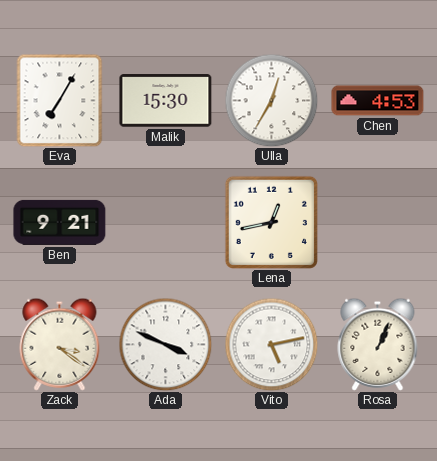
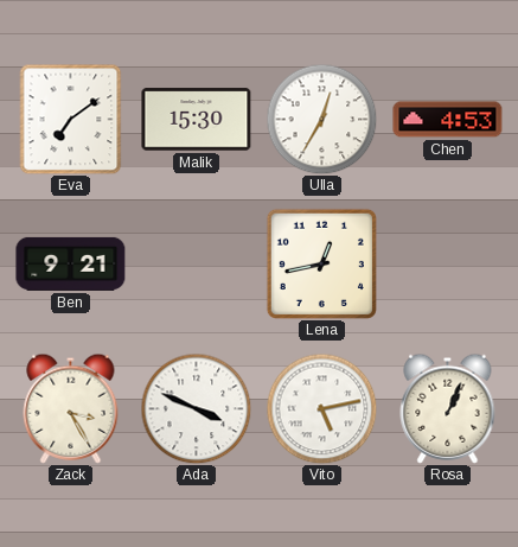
Eva: 7:05 -> 7:09
Zack: 3:21 -> 3:25
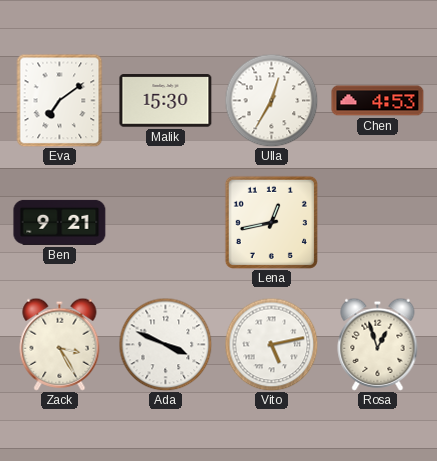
Rosa: 1:04 -> 12:57
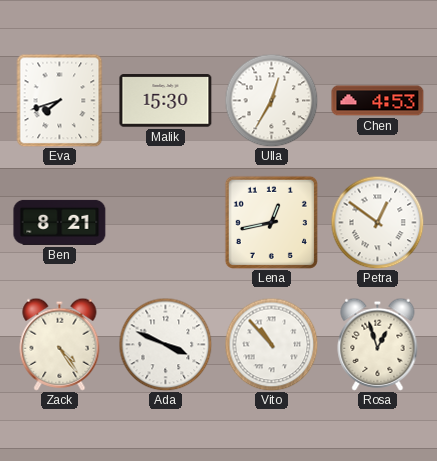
Eva: 7:09 -> 7:42
Ben: 9:21 -> 8:21
Petra: none -> 12:51
Zack: 3:25 -> 4:24
Vito: 5:13 -> 10:53
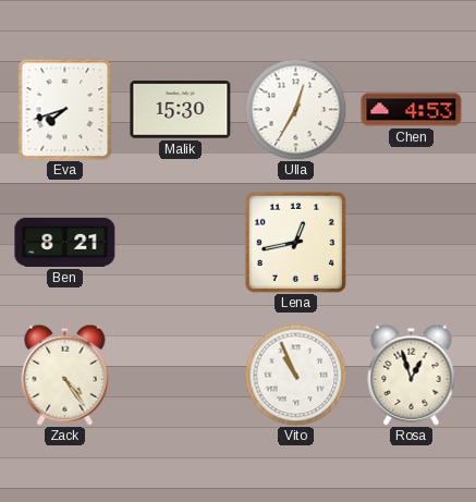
Petra: 12:51 -> none
Ada: 3:49 -> none
Vito: 10:53 -> 10:56
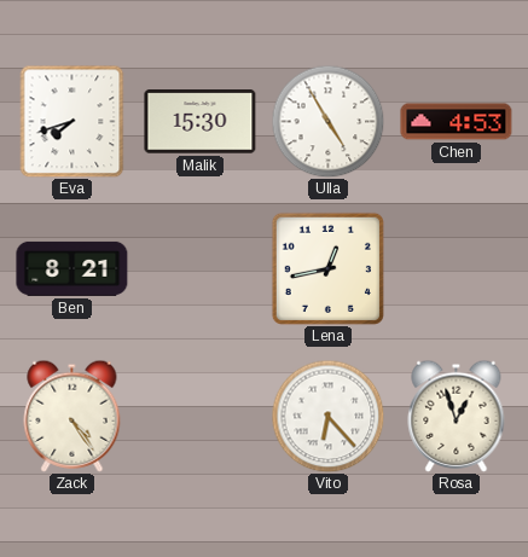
Ulla: 12:35 -> 4:55
Vito: 10:56 -> 6:23
